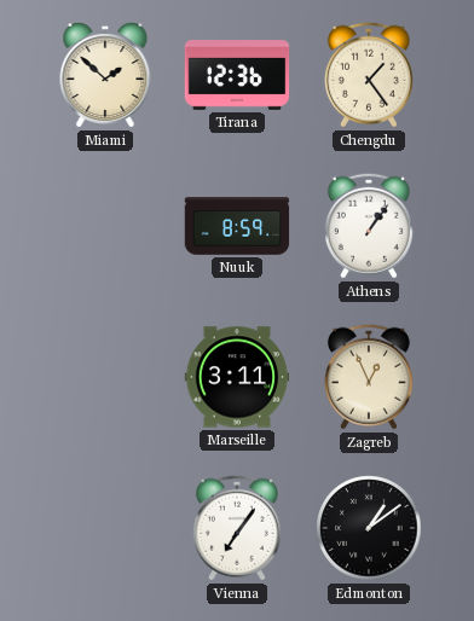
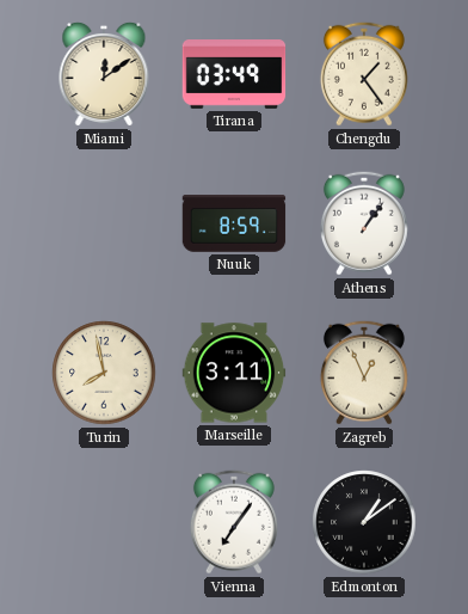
Miami: 1:52 -> 12:09
Tirana: 12:36 -> 03:49
Turin: none -> 7:58
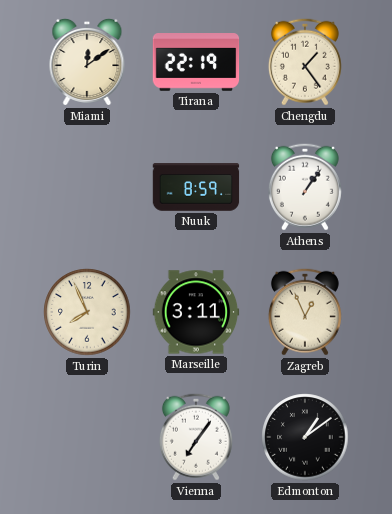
Tirana: 03:49 -> 22:19
Turin: 7:58 -> 7:56
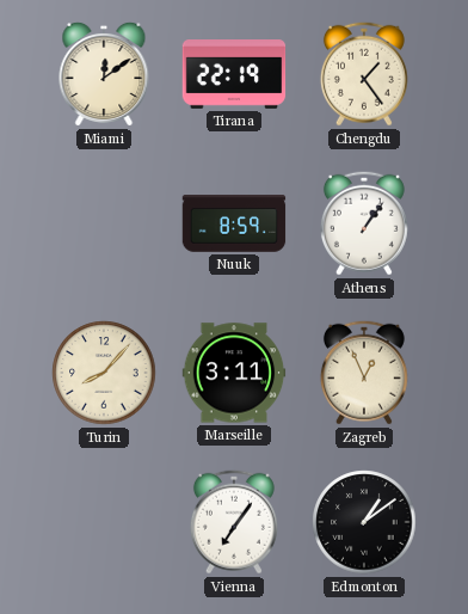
Turin: 7:56 -> 8:07
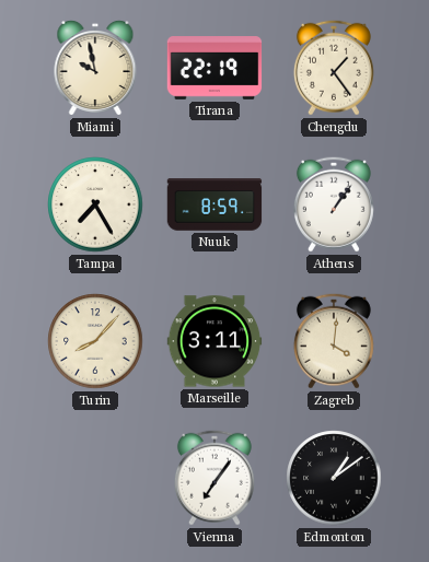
Miami: 12:09 -> 9:58
Tampa: none -> 7:25
Zagreb: 12:56 -> 4:01
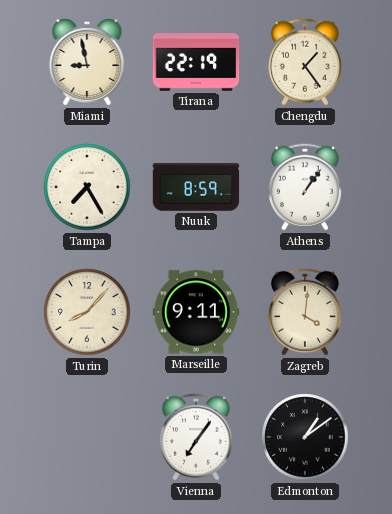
Miami: 9:58 -> 8:58
Marseille: 3:11 -> 9:11
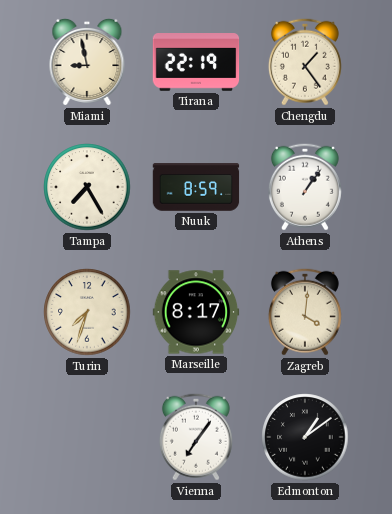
Turin: 8:07 -> 7:33
Marseille: 9:11 -> 8:17
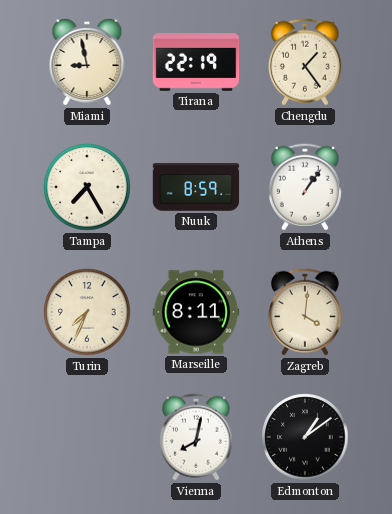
Turin: 7:33 -> 7:34
Marseille: 8:17 -> 8:11
Vienna: 7:06 -> 8:02
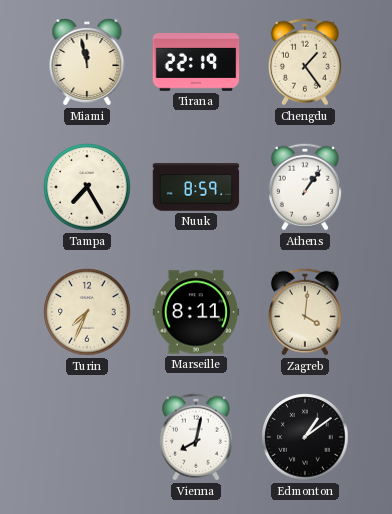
Miami: 8:58 -> 11:58
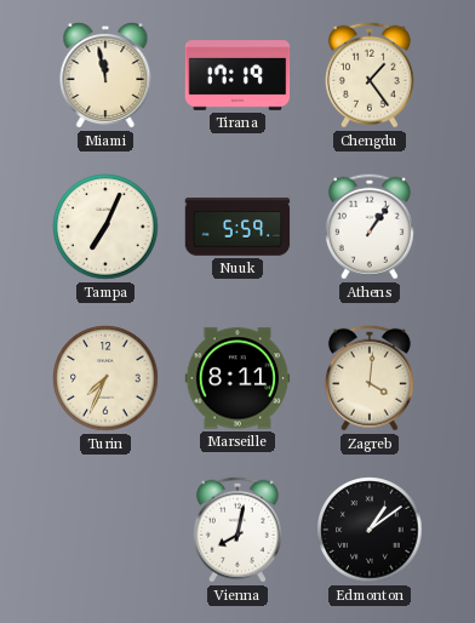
Tirana: 22:19 -> 17:19
Tampa: 7:25 -> 7:04
Nuuk: 8:59 -> 5:59
